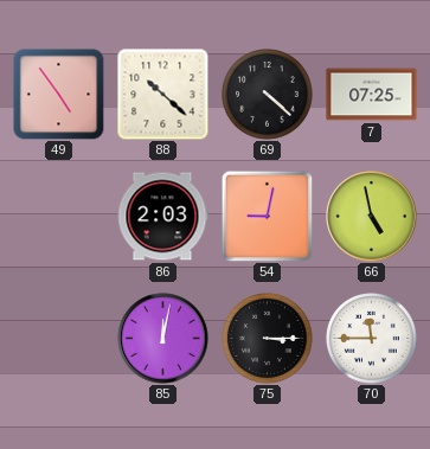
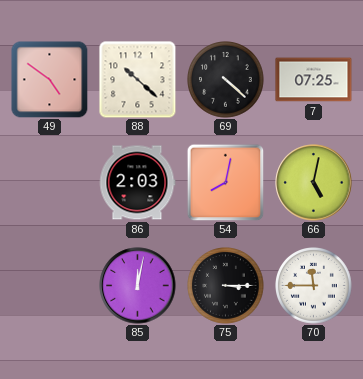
49: 4:54 -> 4:51
54: 9:02 -> 8:02
66: 4:58 -> 5:02
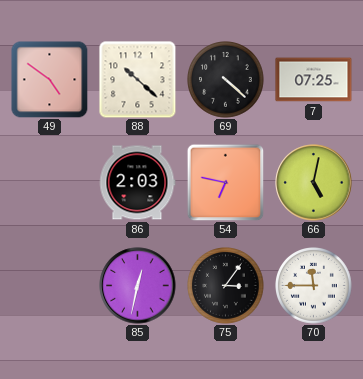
54: 8:02 -> 6:47
85: 12:02 -> 12:32
75: 3:15 -> 3:06
